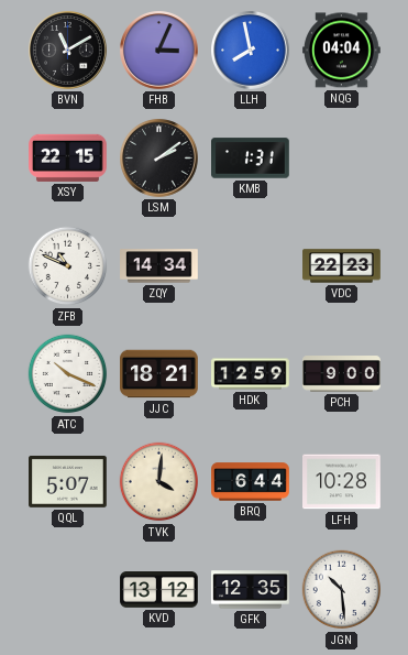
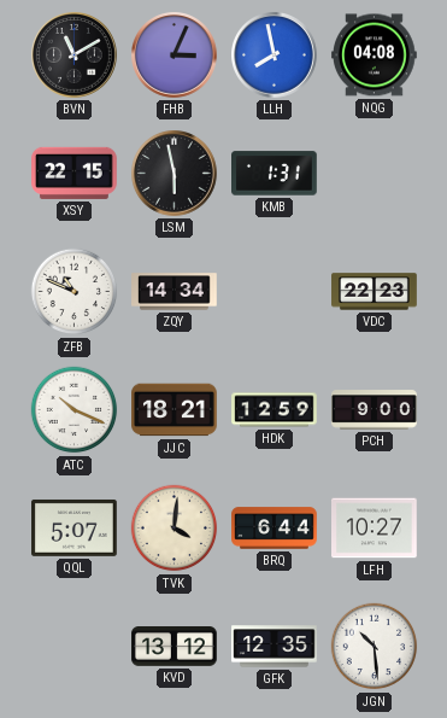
NQG: 04:04 -> 04:08
LSM: 2:09 -> 5:58
LFH: 10:28 -> 10:27
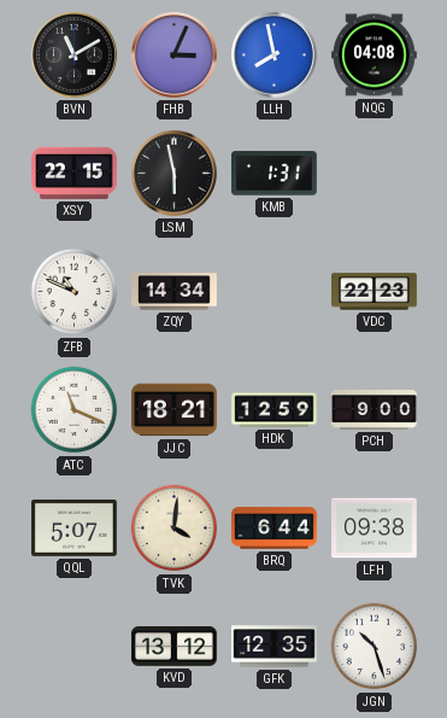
ATC: 10:19 -> 11:19
LFH: 10:27 -> 09:38
JGN: 10:29 -> 10:27
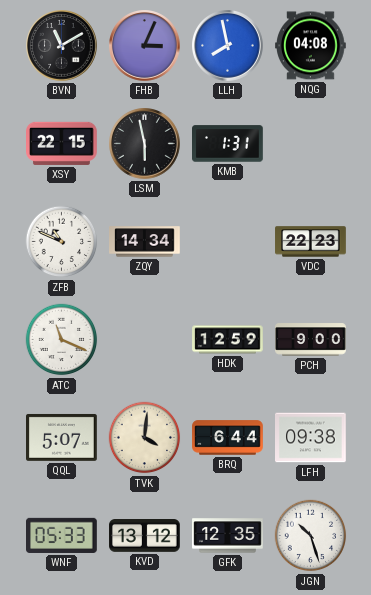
JJC: 18:21 -> none
WNF: none -> 05:33
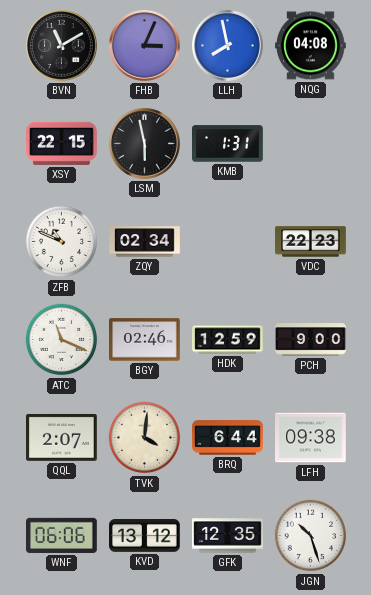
ZQY: 14:34 -> 02:34
BGY: none -> 02:46
QQL: 5:07 -> 2:07
WNF: 05:33 -> 06:06
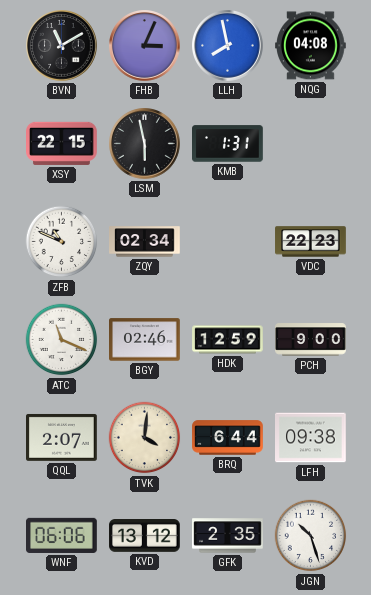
GFK: 12:35 -> 2:35
